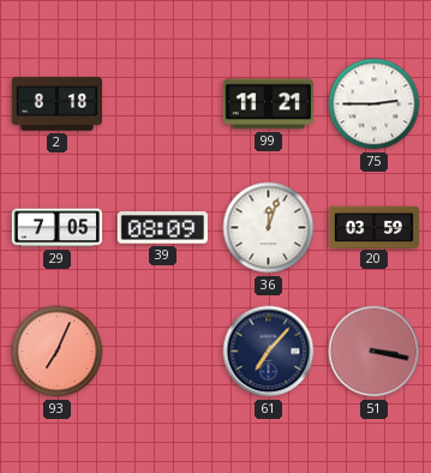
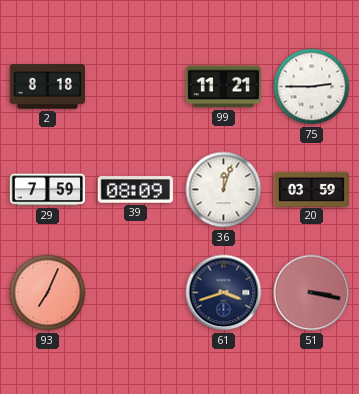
29: 7:05 -> 7:59
61: 7:07 -> 3:42
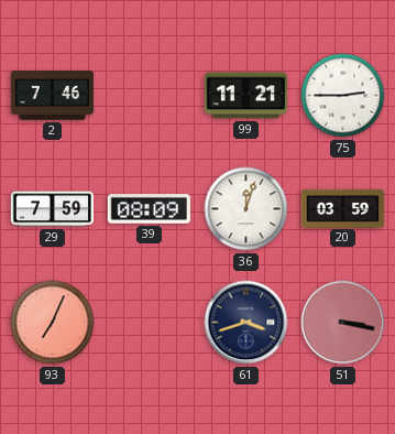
2: 8:18 -> 7:46
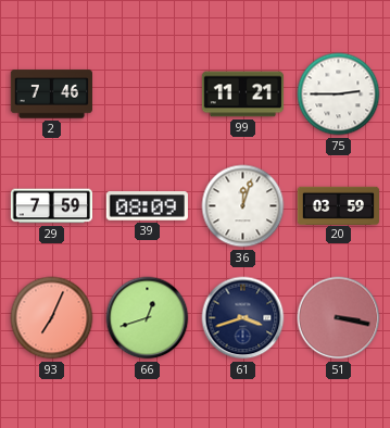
66: none -> 12:42
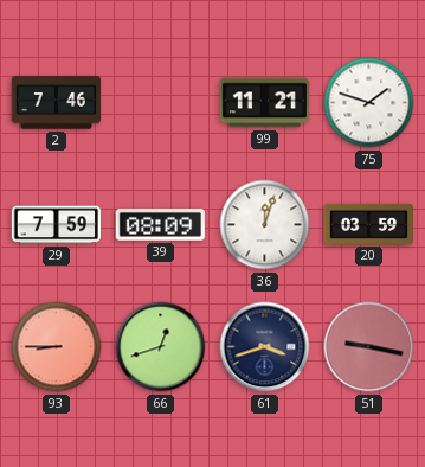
75: 2:45 -> 1:48
93: 7:04 -> 8:45
51: 3:17 -> 9:17
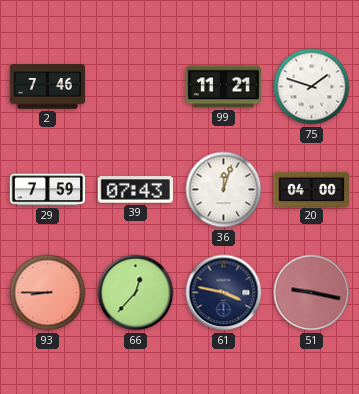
39: 08:09 -> 07:43
20: 03:59 -> 04:00
66: 12:42 -> 12:37
61: 3:42 -> 3:47
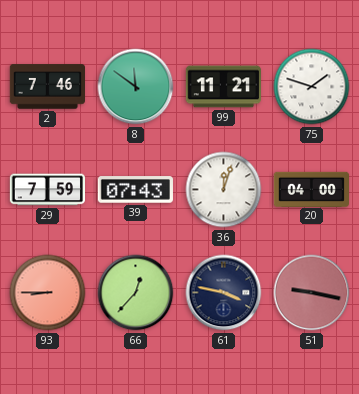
8: none -> 11:51
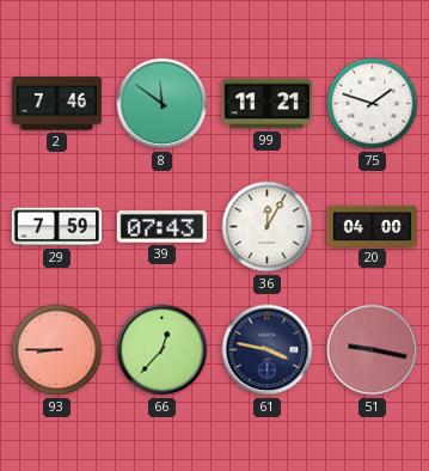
36: 12:03 -> 12:05
